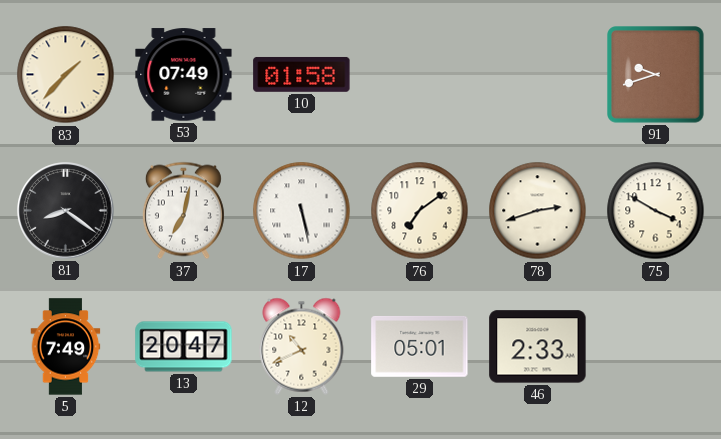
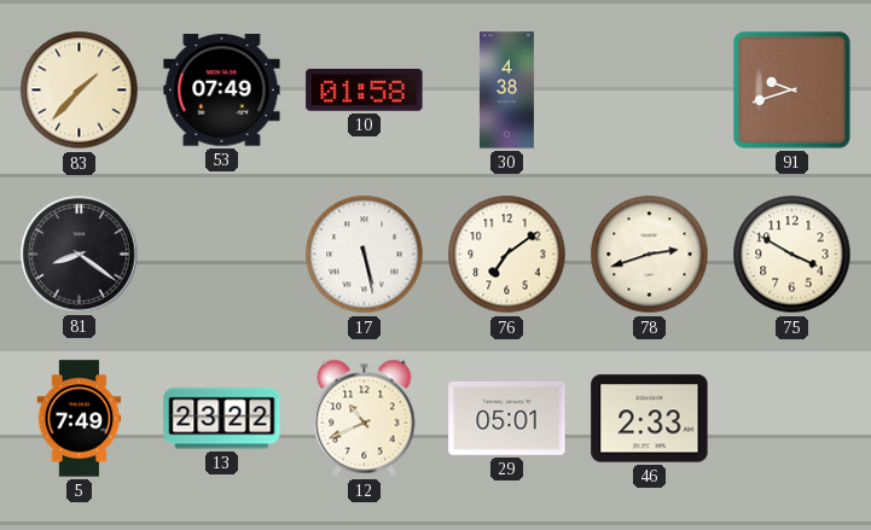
30: none -> 4:38
37: 7:02 -> none
13: 20:47 -> 23:22
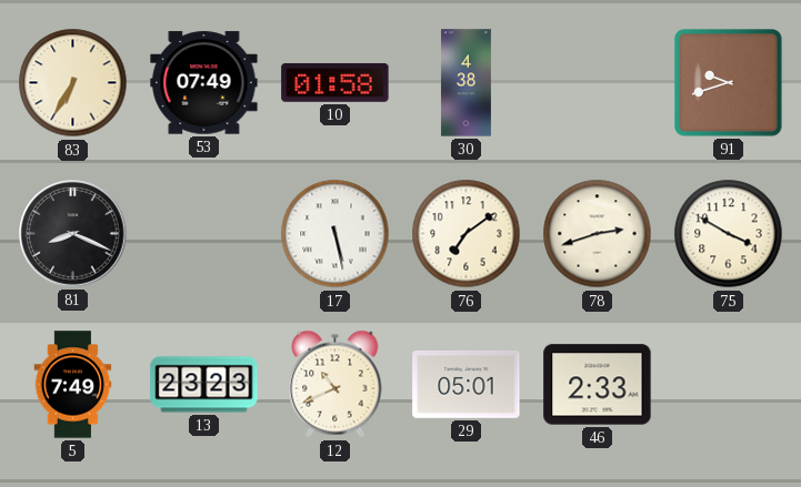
83: 1:37 -> 6:35
81: 8:21 -> 8:19
13: 23:22 -> 23:23
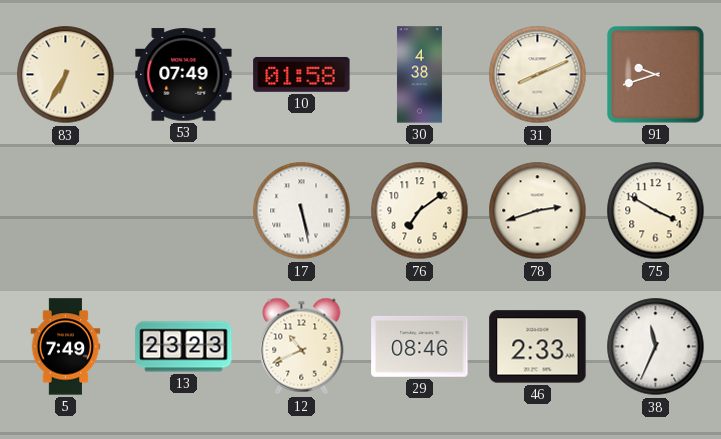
31: none -> 8:11
81: 8:19 -> none
29: 05:01 -> 08:46
38: none -> 11:34
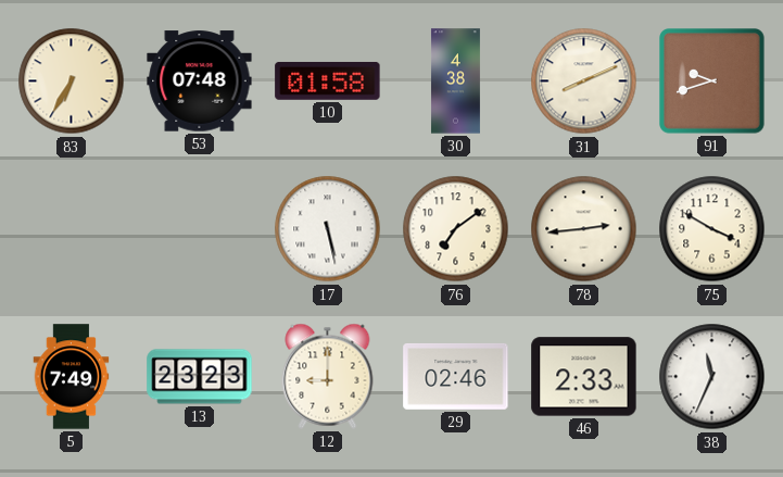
53: 07:49 -> 07:48
78: 2:42 -> 2:44
12: 10:41 -> 9:00
29: 08:46 -> 02:46
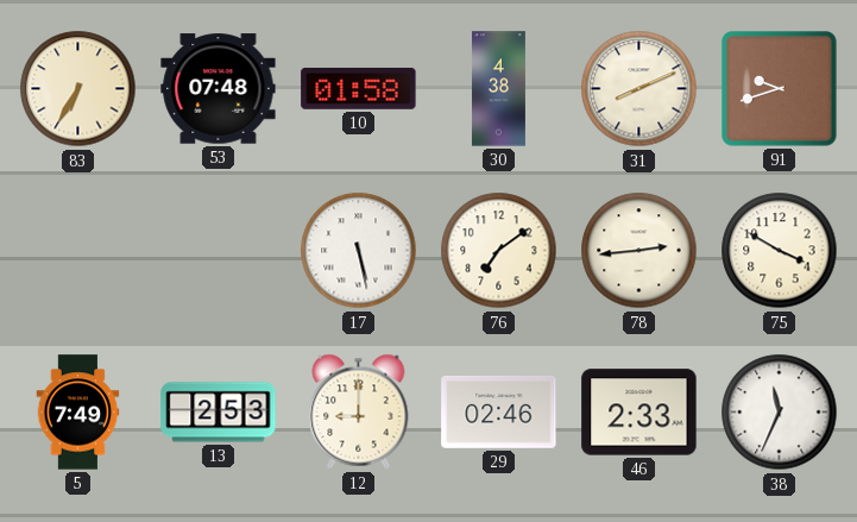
13: 23:23 -> 2:53
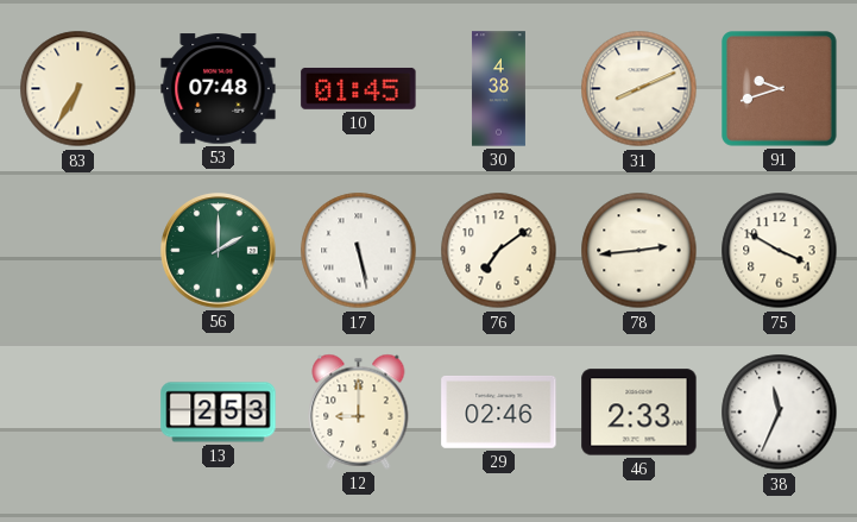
10: 01:58 -> 01:45
56: none -> 2:00
5: 7:49 -> none
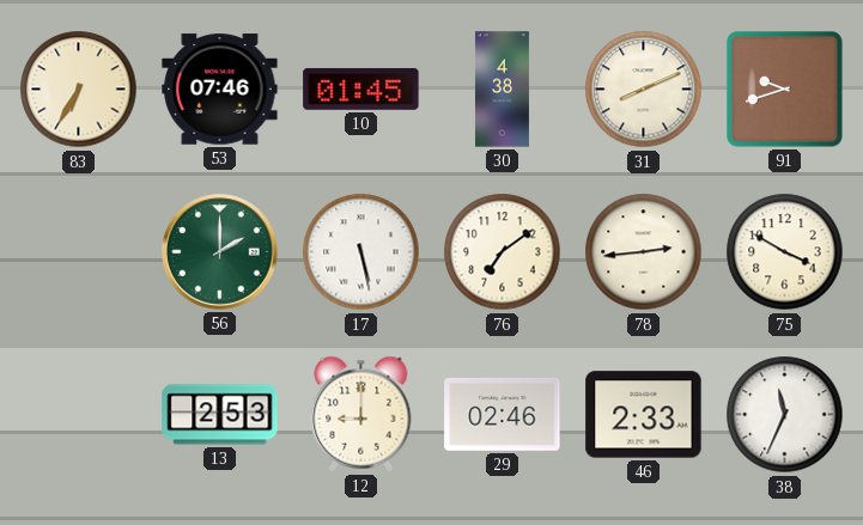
53: 07:48 -> 07:46
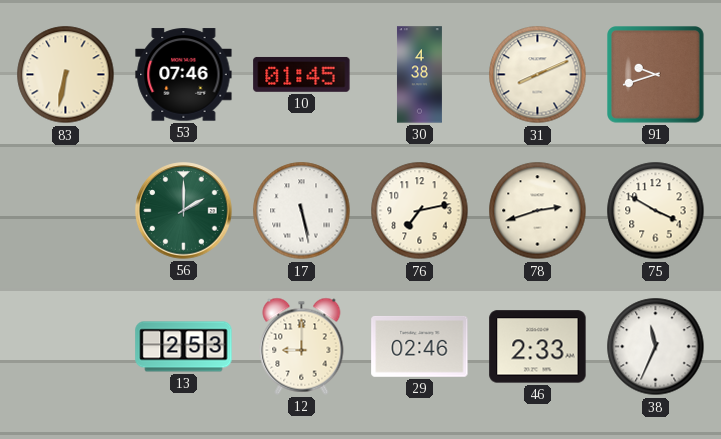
83: 6:35 -> 6:32
76: 7:09 -> 7:13
78: 2:44 -> 2:42
